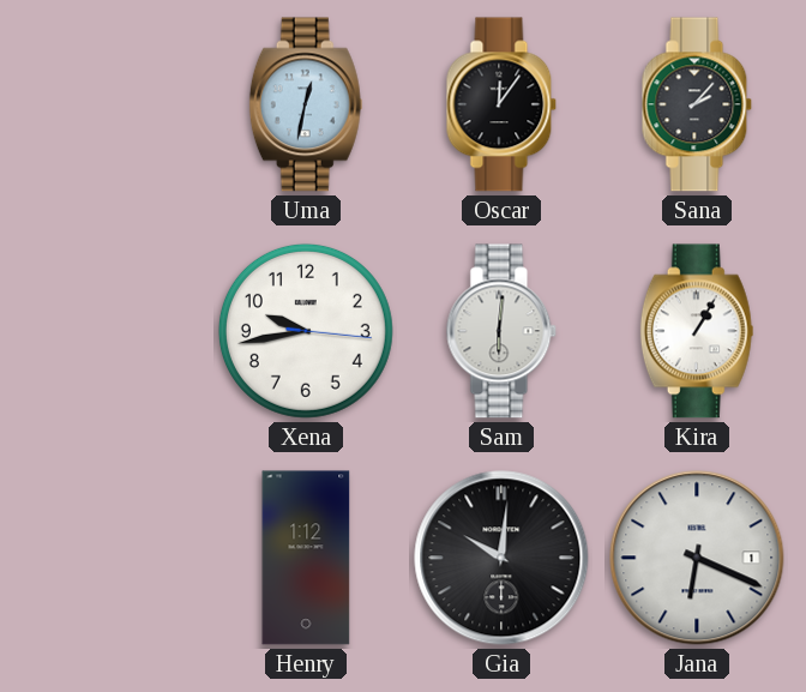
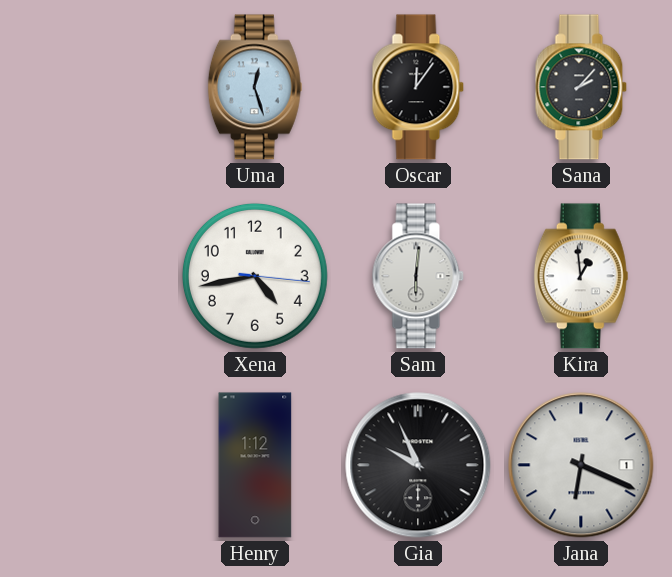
Uma: 12:32 -> 12:27
Xena: 9:43 -> 4:43
Kira: 1:05 -> 12:59
Gia: 10:01 -> 9:56
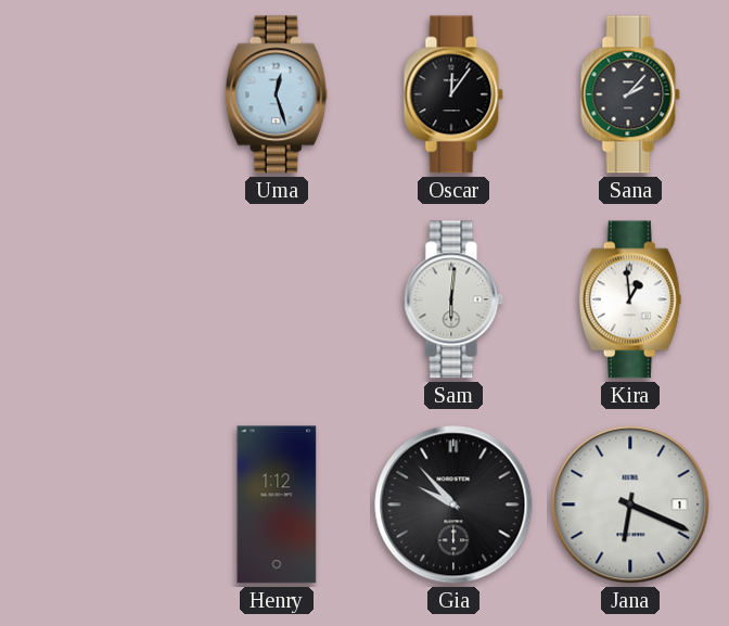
Xena: 4:43 -> none
Gia: 9:56 -> 9:53
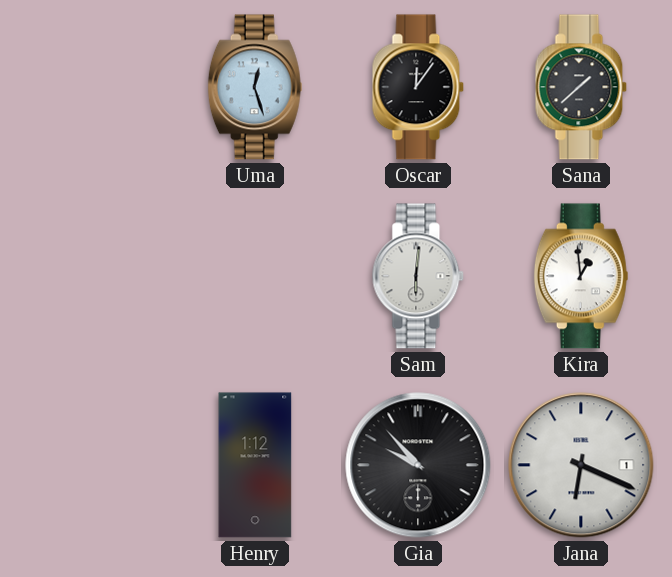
Sana: 2:07 -> 1:38
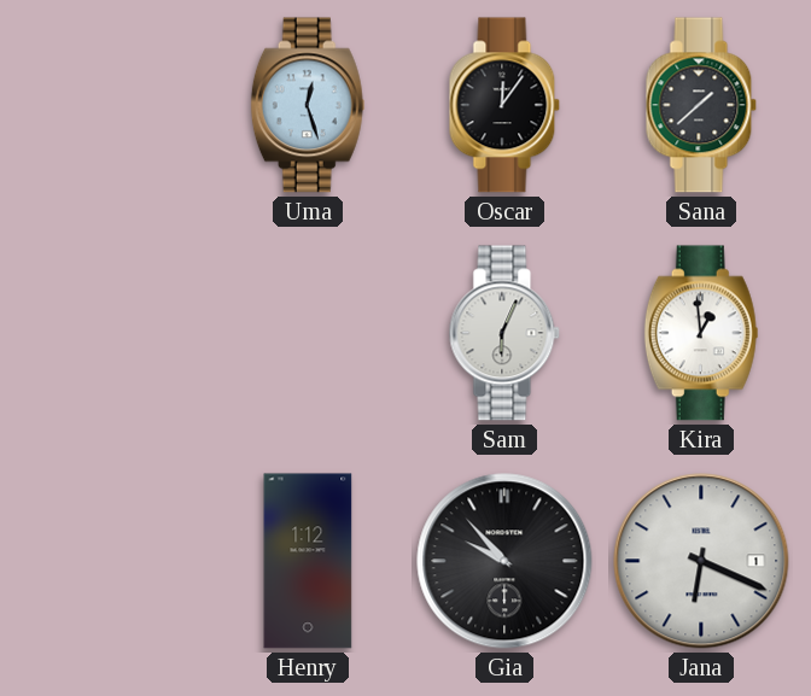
Sam: 6:01 -> 6:04
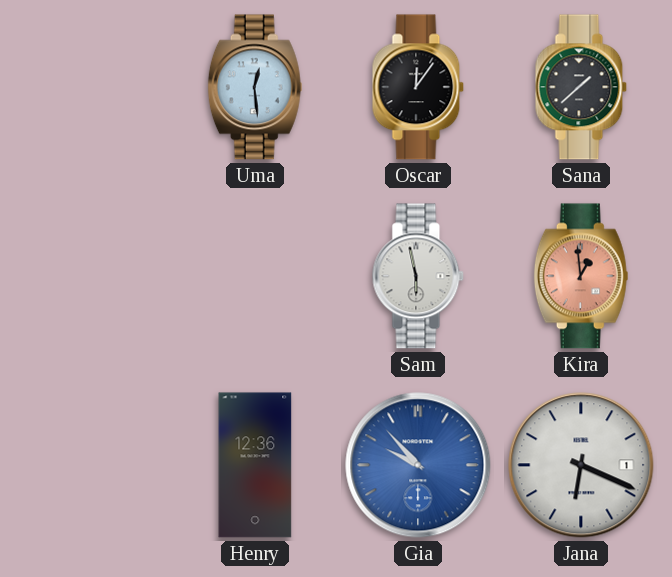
Uma: 12:27 -> 12:29
Sam: 6:04 -> 5:58
Kira dial: white -> salmon
Henry: 1:12 -> 12:36
Gia dial: black -> blue
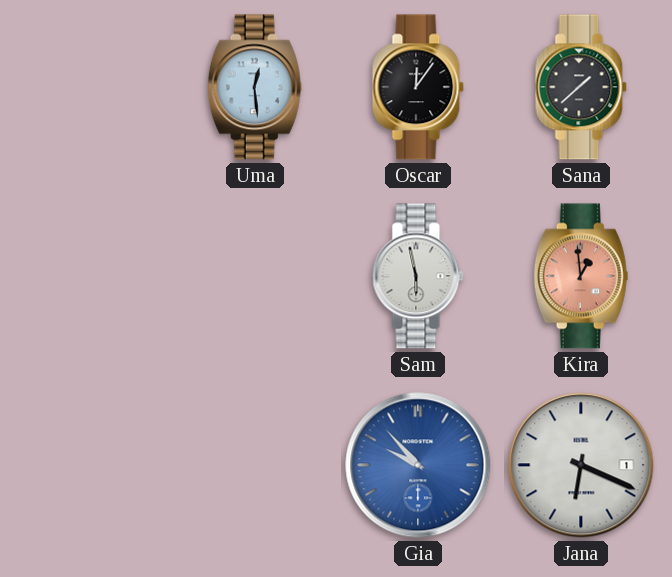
Henry: 12:36 -> none
